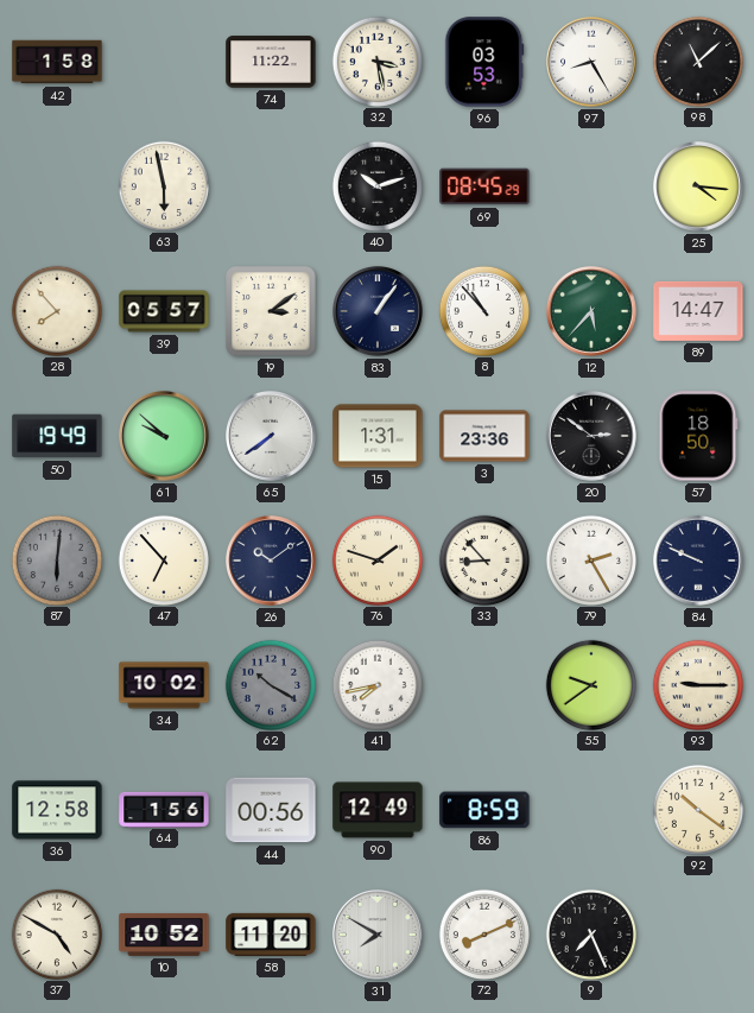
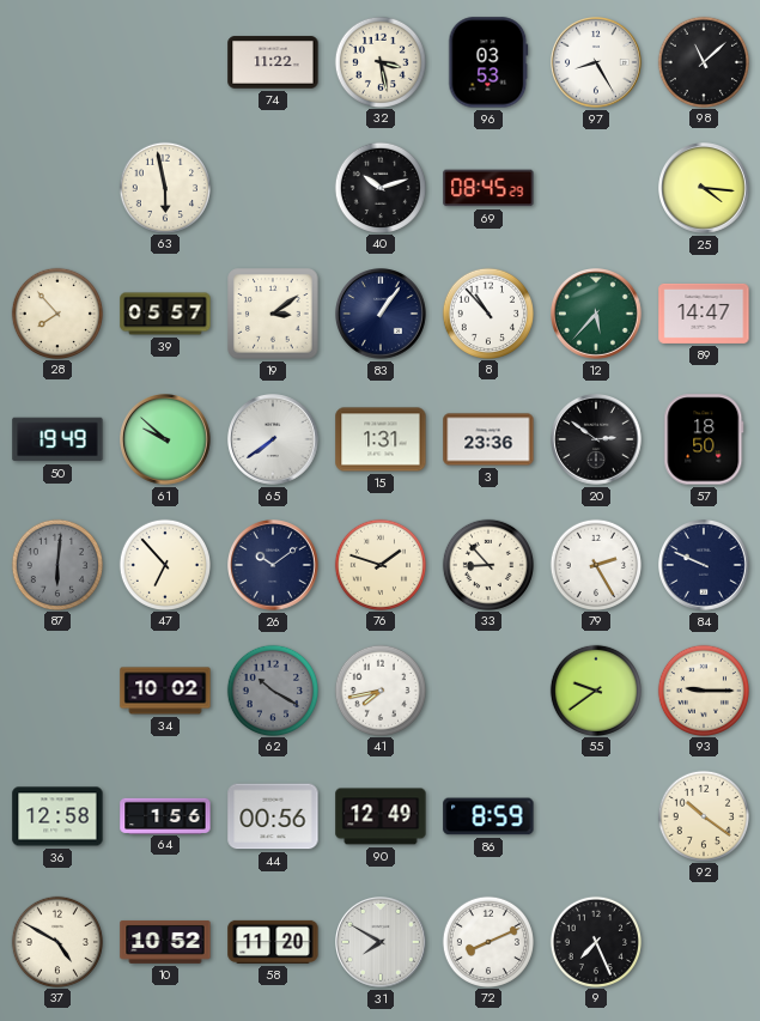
42: 1:58 -> none
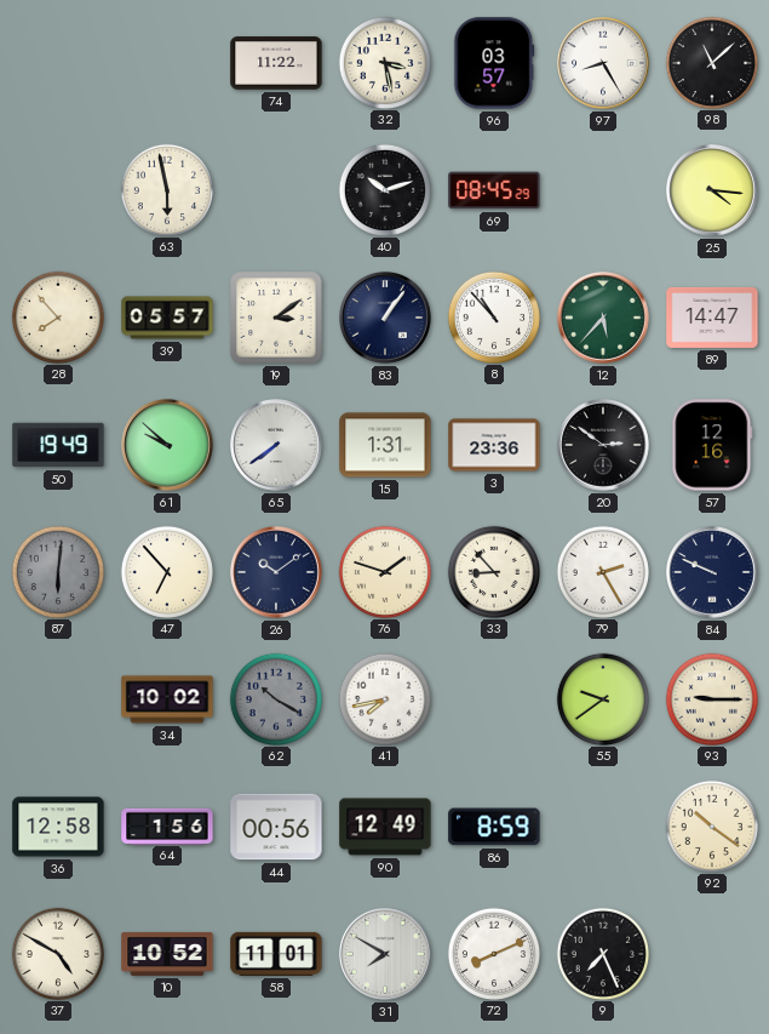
96: 03:53 -> 03:57
57: 18:50 -> 12:16
58: 11:20 -> 11:01
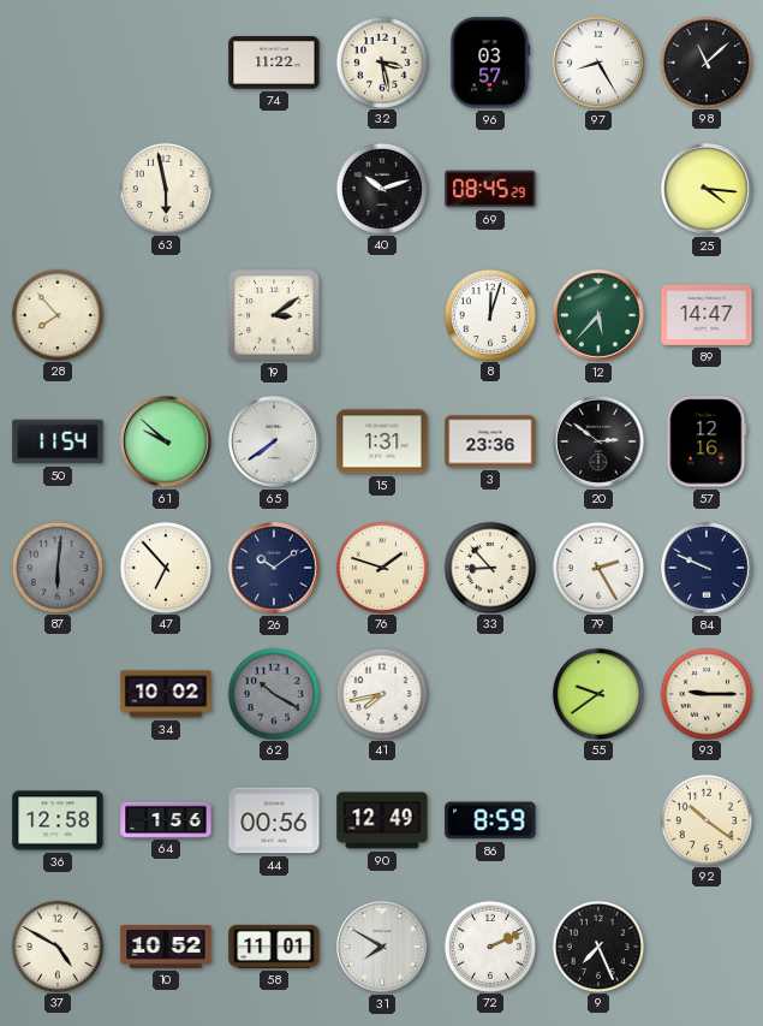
39: 05:57 -> none
83: 1:06 -> none
8: 10:53 -> 12:03
50: 19:49 -> 11:54
72: 8:11 -> 2:11
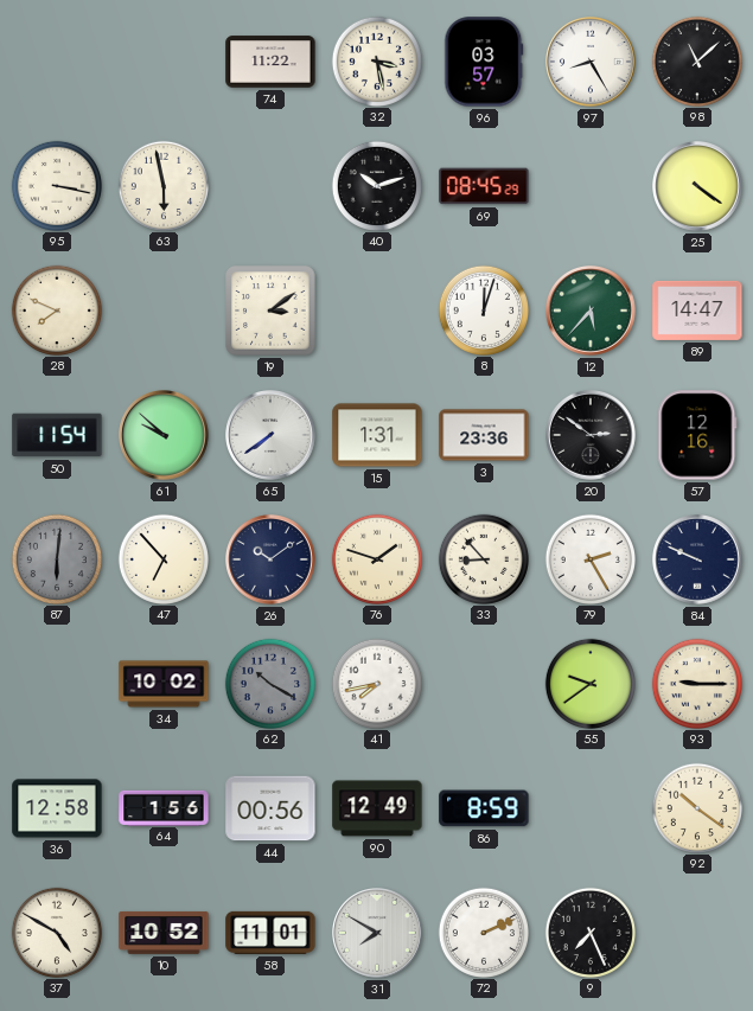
95: none -> 3:17
25: 4:16 -> 4:21
28: 7:53 -> 7:49
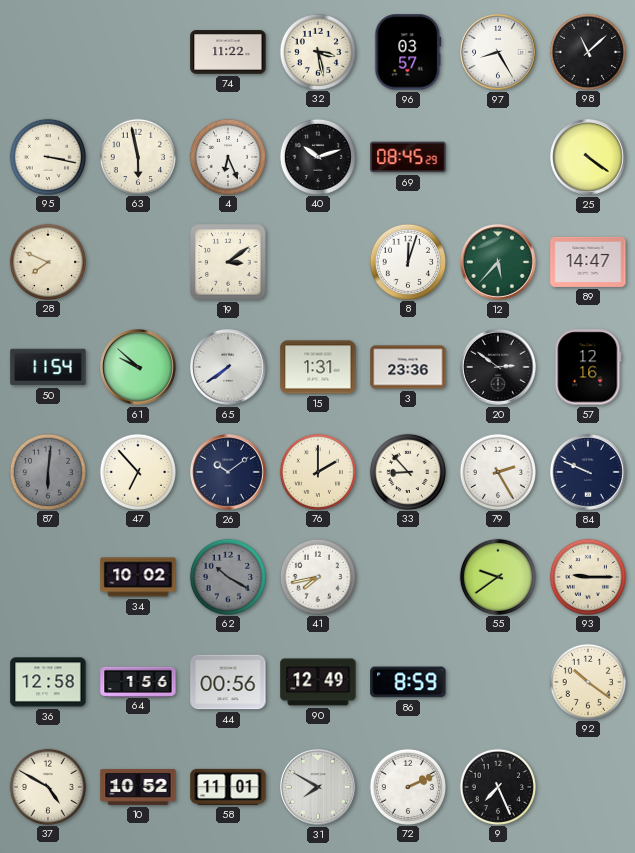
4: none -> 6:26
76: 1:48 -> 2:00
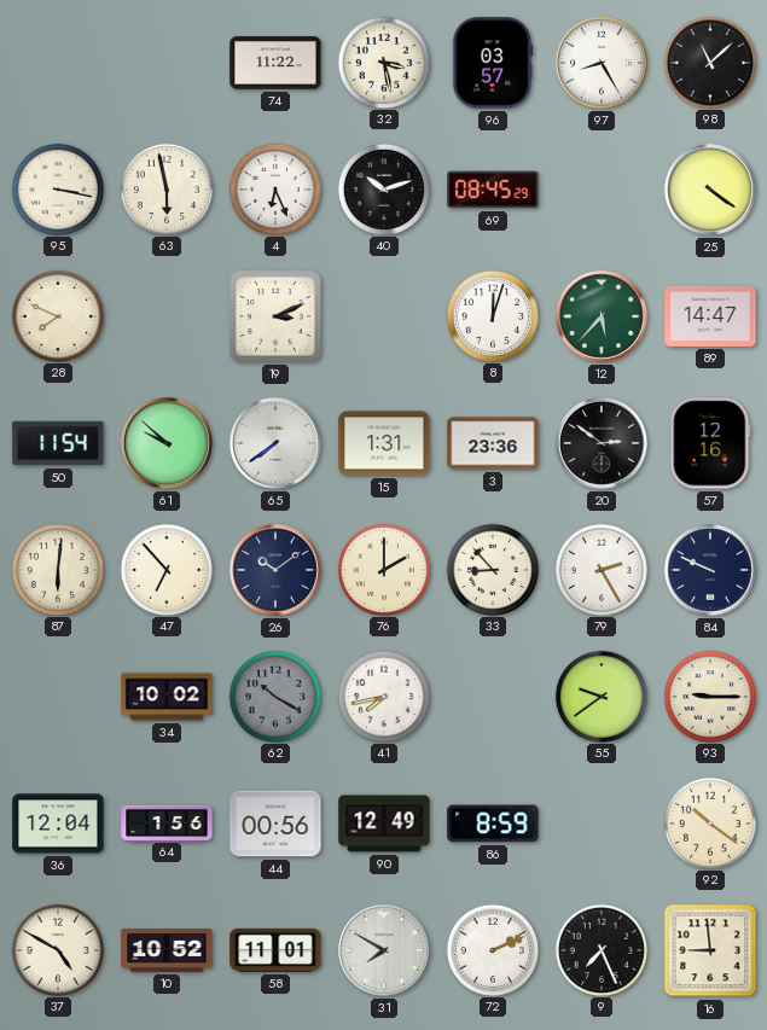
19: 3:09 -> 3:11
87 dial: grey -> cream
36: 12:58 -> 12:04
16: none -> 8:59
